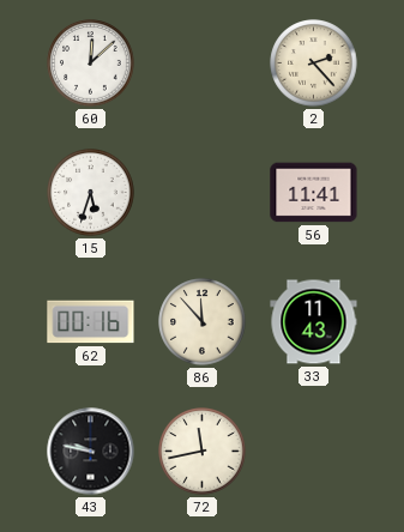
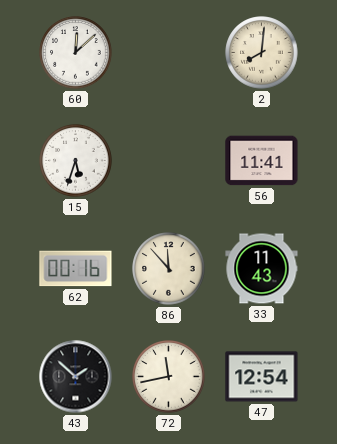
2: 2:23 -> 8:01
43: 9:47 -> 1:52
47: none -> 12:54
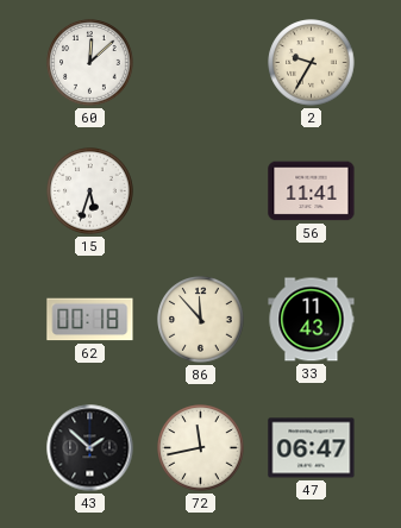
2: 8:01 -> 9:35
62: 00:16 -> 00:18
47: 12:54 -> 06:47
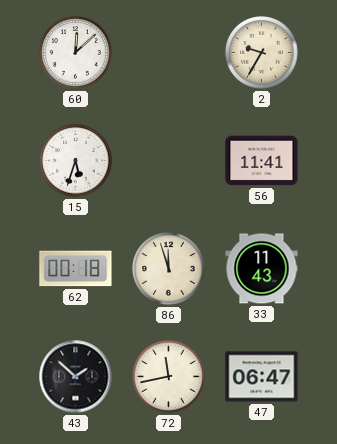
86: 11:53 -> 11:57
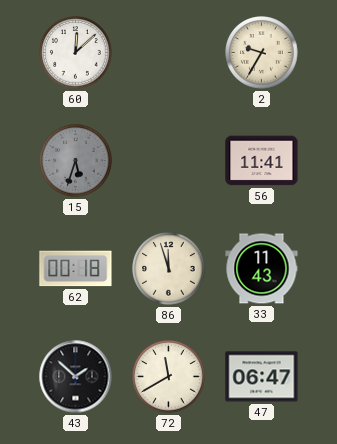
15 dial: white -> grey
72: 11:43 -> 11:40
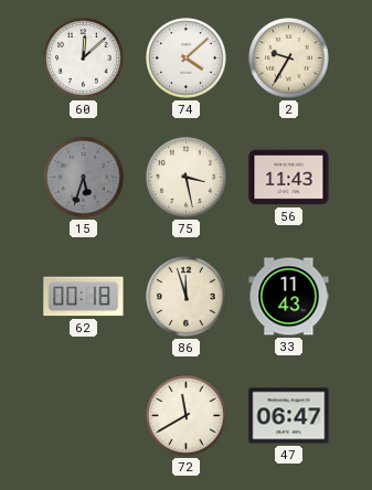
74: none -> 4:08
75: none -> 3:28
56: 11:41 -> 11:43
43: 1:52 -> none
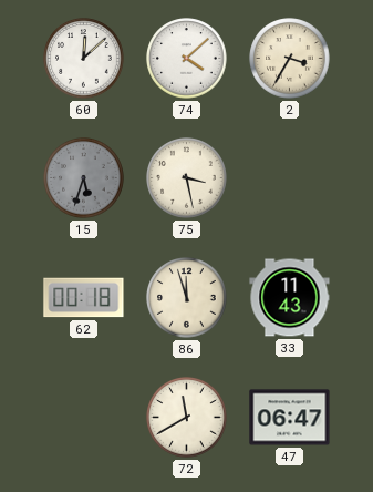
2: 9:35 -> 3:35
56: 11:43 -> none
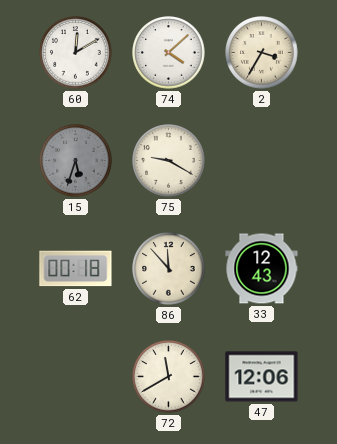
60: 12:08 -> 12:10
75: 3:28 -> 9:20
86: 11:57 -> 11:53
33: 11:43 -> 12:43
47: 06:47 -> 12:06
